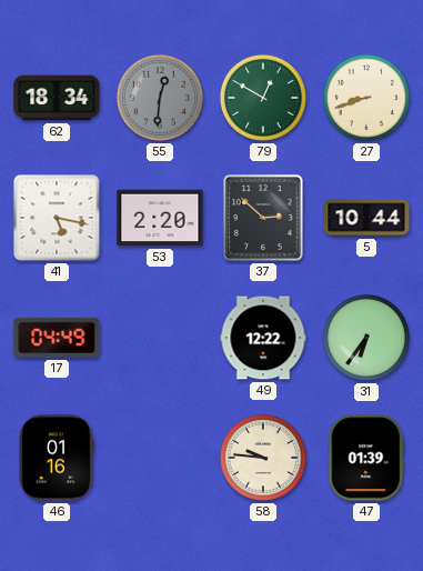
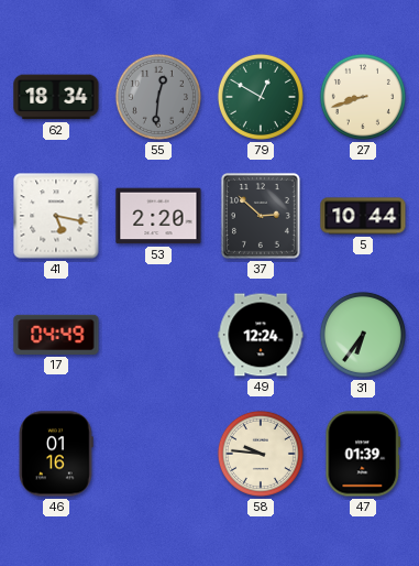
49: 12:22 -> 12:24
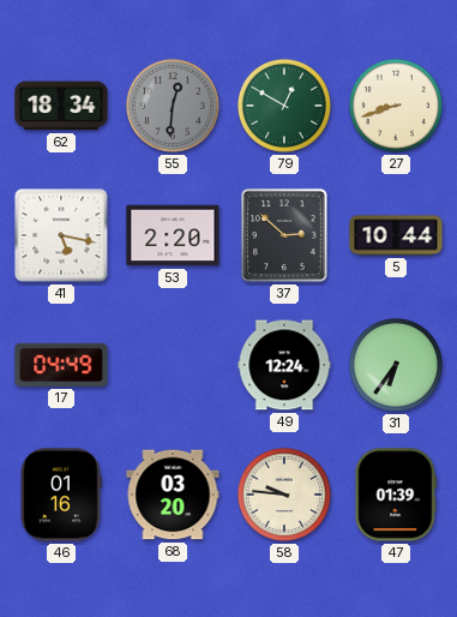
68: none -> 03:20
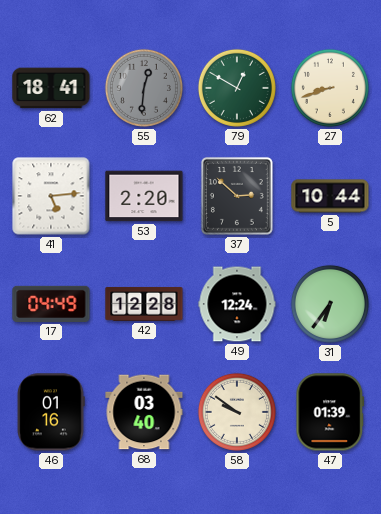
62: 18:34 -> 18:41
41: 5:17 -> 5:14
42: none -> 12:28
68: 03:20 -> 03:40
58: 9:46 -> 9:51
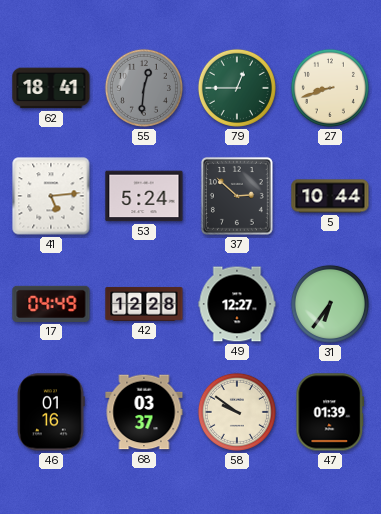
79: 12:50 -> 12:45
53: 2:20 -> 5:24
49: 12:24 -> 12:27
68: 03:40 -> 03:37
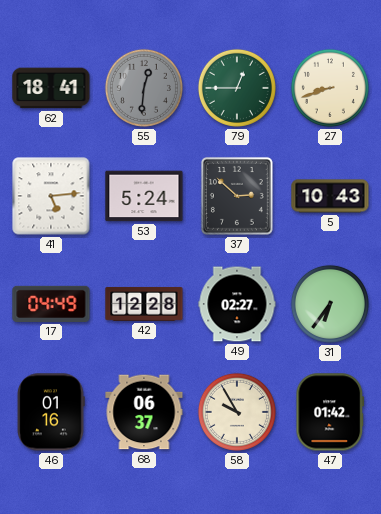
5: 10:44 -> 10:43
49: 12:27 -> 02:27
68: 03:37 -> 06:37
58: 9:51 -> 9:55
47: 01:39 -> 01:42
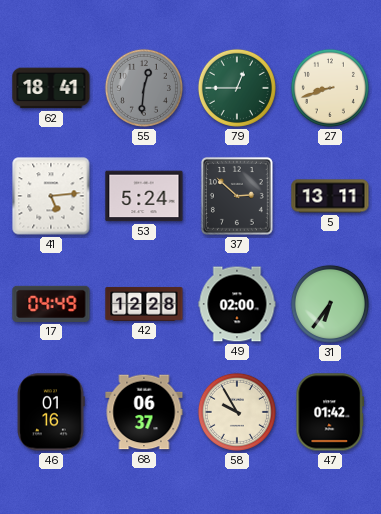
5: 10:43 -> 13:11
49: 02:27 -> 02:00
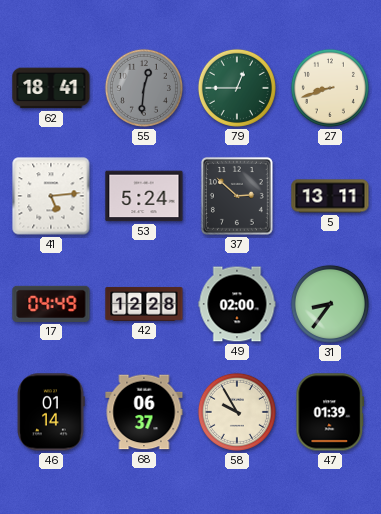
31: 6:36 -> 8:36
46: 01:16 -> 01:14
47: 01:42 -> 01:39
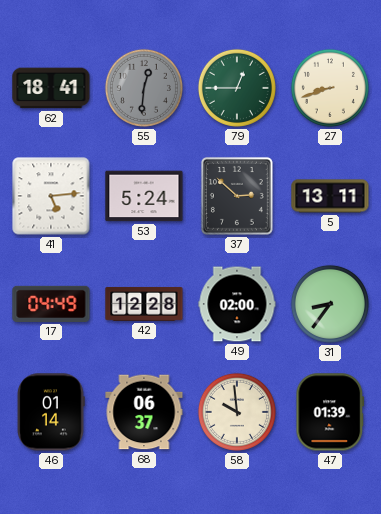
58: 9:55 -> 9:59
